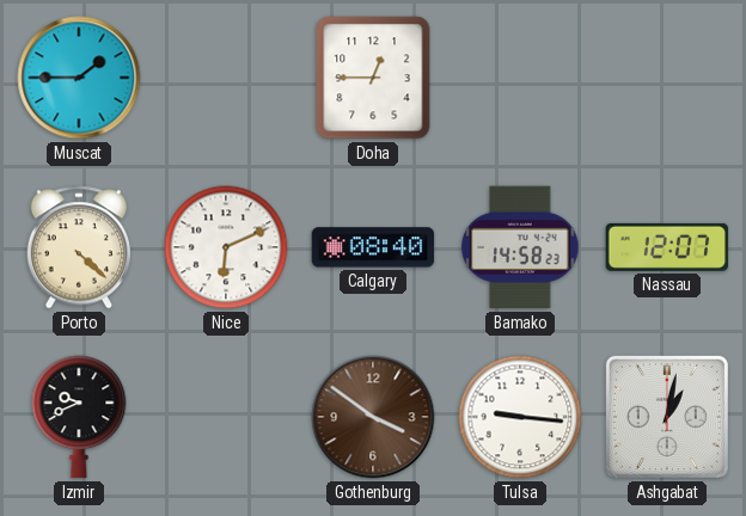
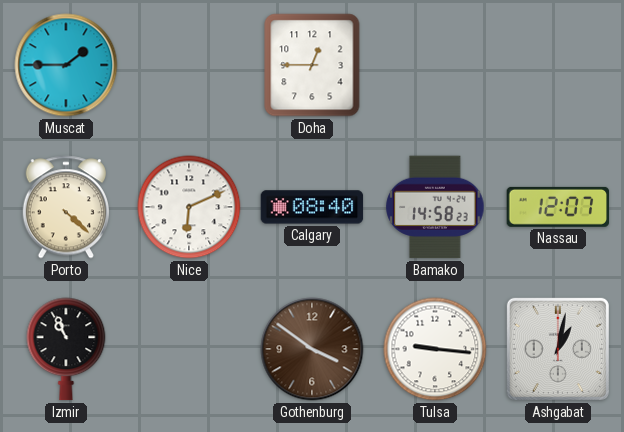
Izmir: 9:41 -> 10:56
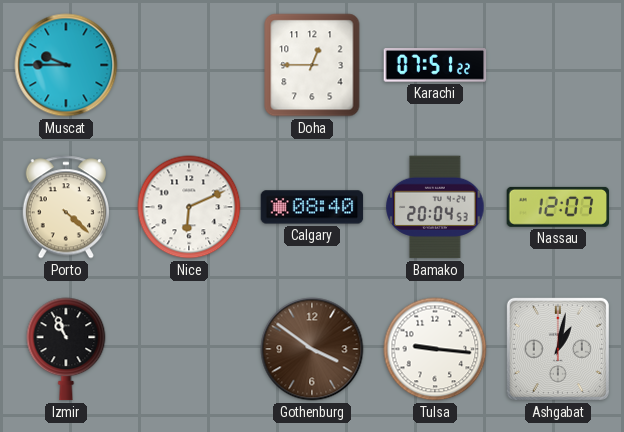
Muscat: 1:45 -> 9:45
Karachi: none -> 07:51
Bamako: 14:58 -> 20:04
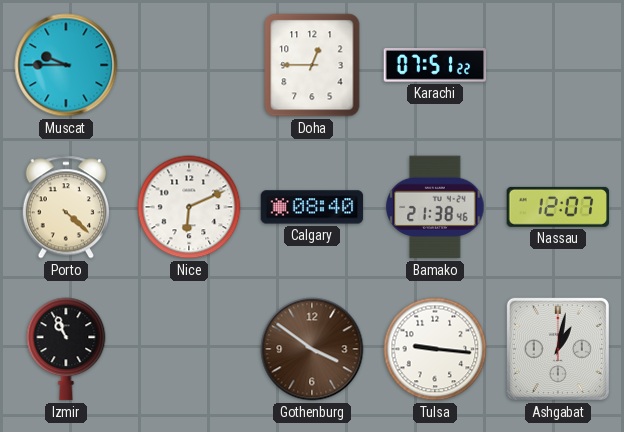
Bamako: 20:04 -> 21:38
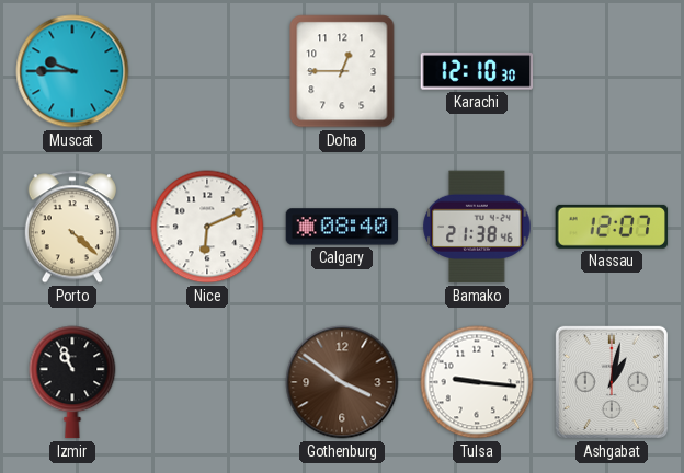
Karachi: 07:51 -> 12:10
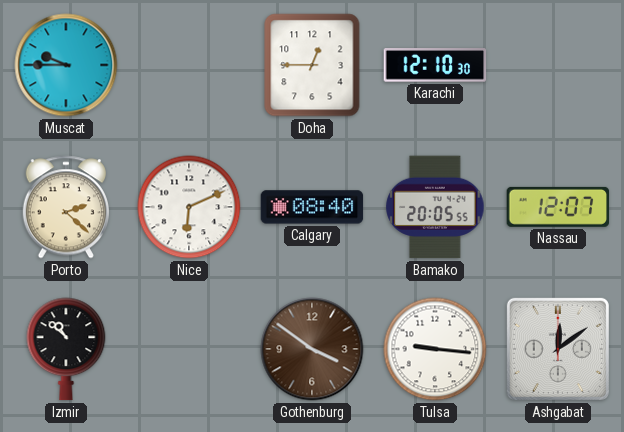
Porto: 4:22 -> 2:22
Bamako: 21:38 -> 20:05
Izmir: 10:56 -> 10:52
Ashgabat: 1:02 -> 12:09
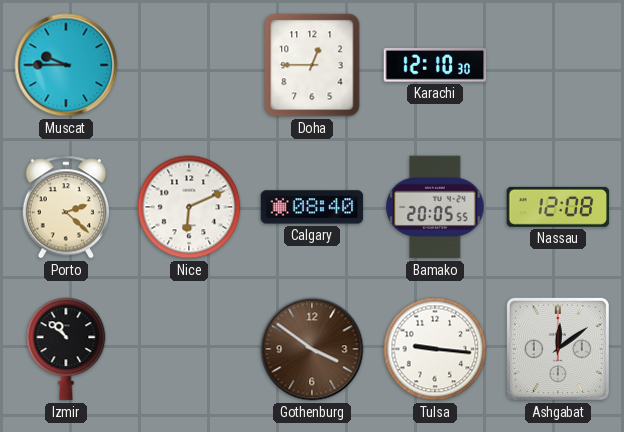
Nassau: 12:07 -> 12:08
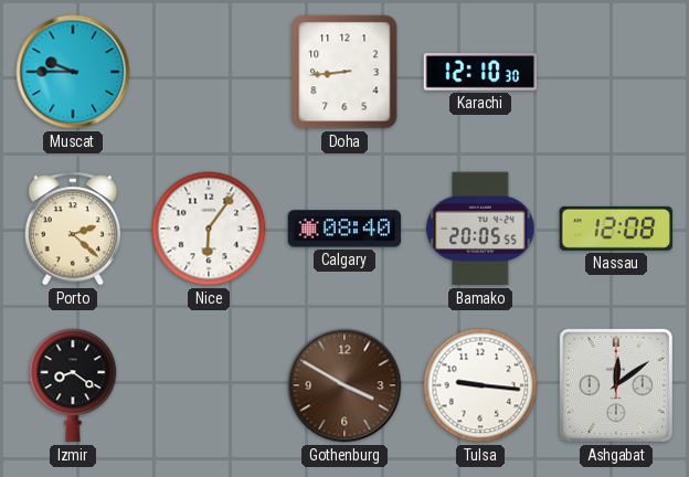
Doha: 12:45 -> 8:44
Nice: 6:11 -> 6:06
Izmir: 10:52 -> 8:21
Gothenburg: 3:51 -> 3:50
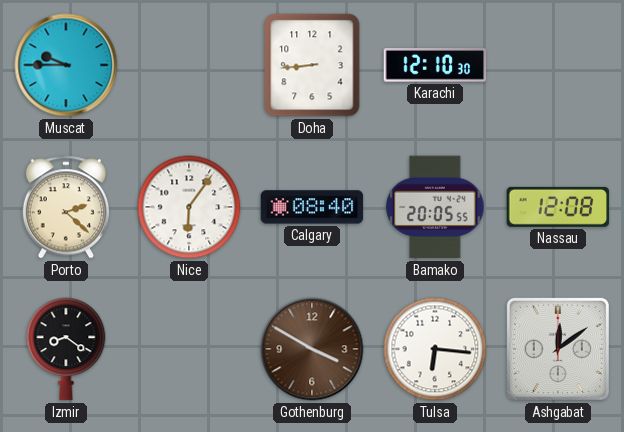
Tulsa: 9:16 -> 6:16
